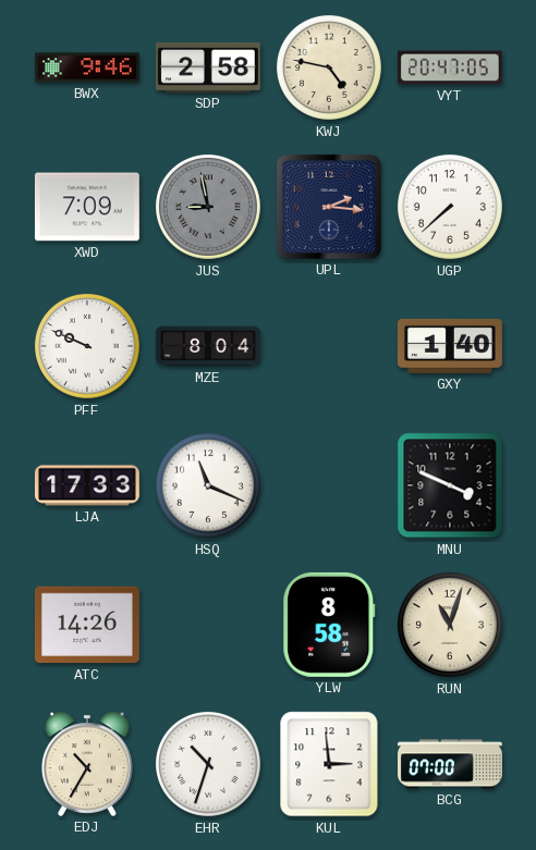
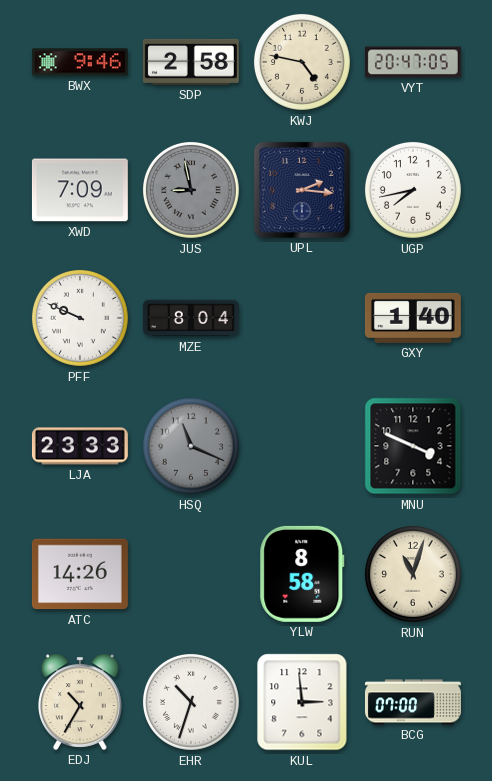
UGP: 7:38 -> 7:43
LJA: 17:33 -> 23:33
HSQ dial: white -> grey
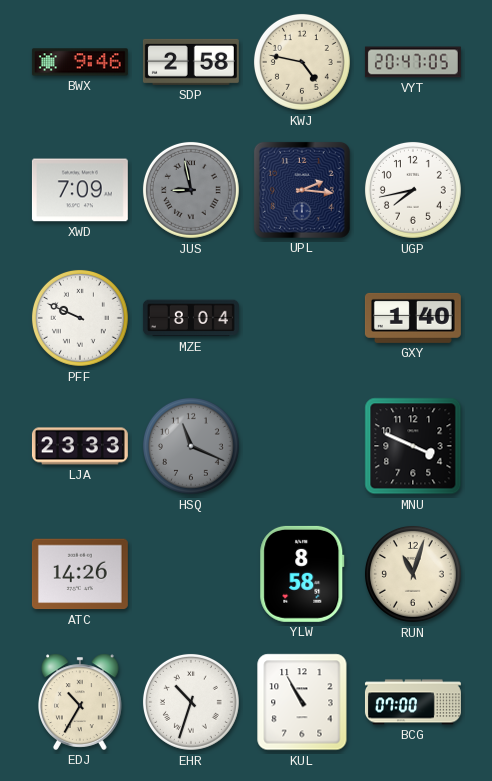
KUL: 2:59 -> 10:55
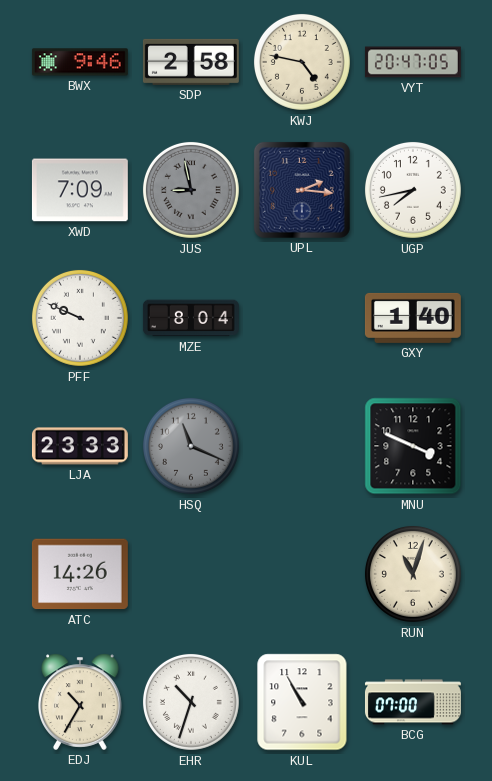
YLW: 8:58 -> none
